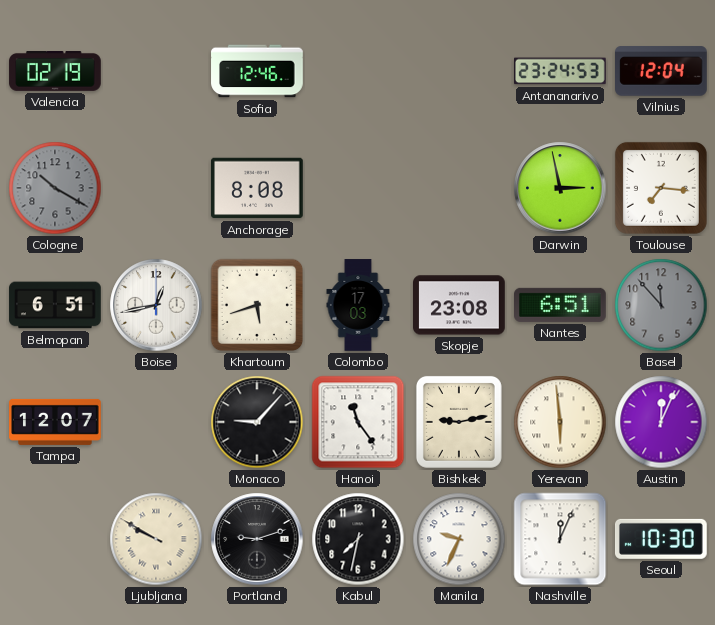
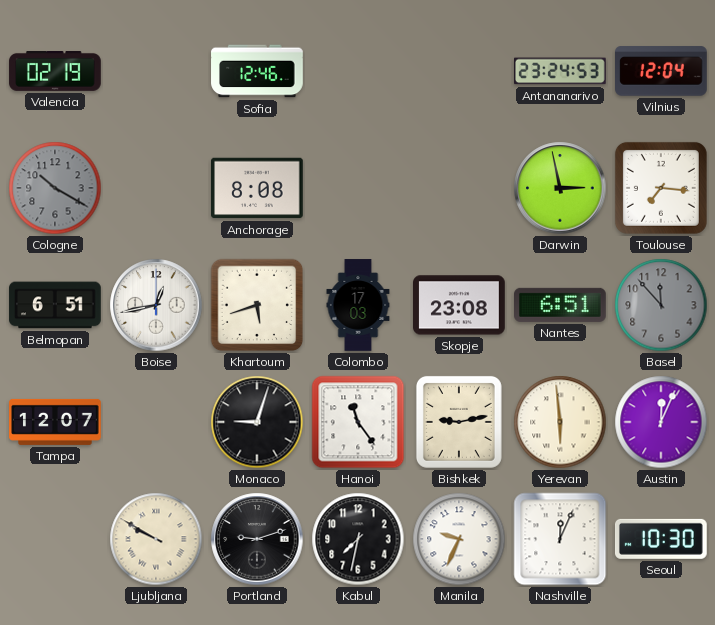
Monaco: 9:07 -> 9:03
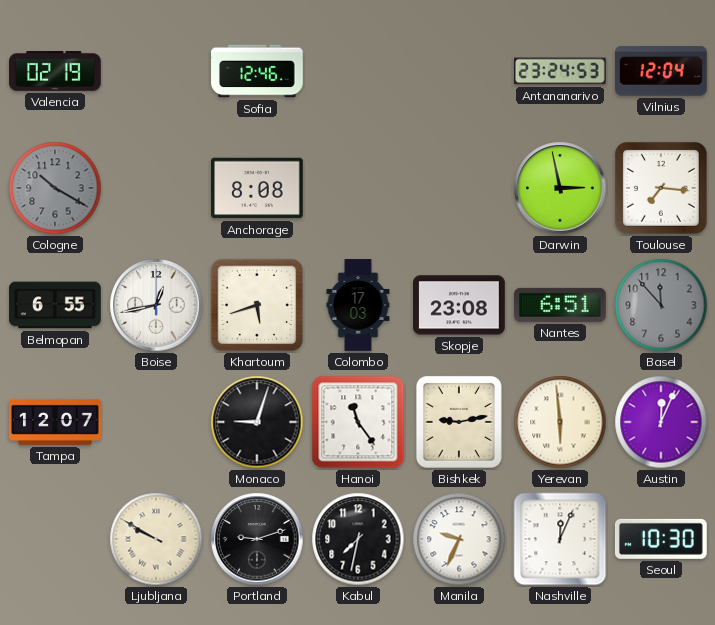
Belmopan: 6:51 -> 6:55
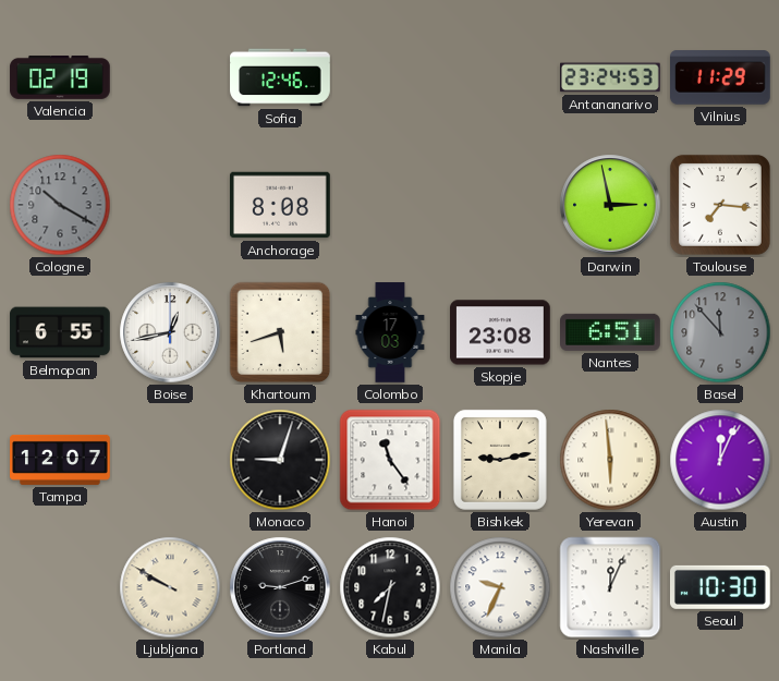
Vilnius: 12:04 -> 11:29
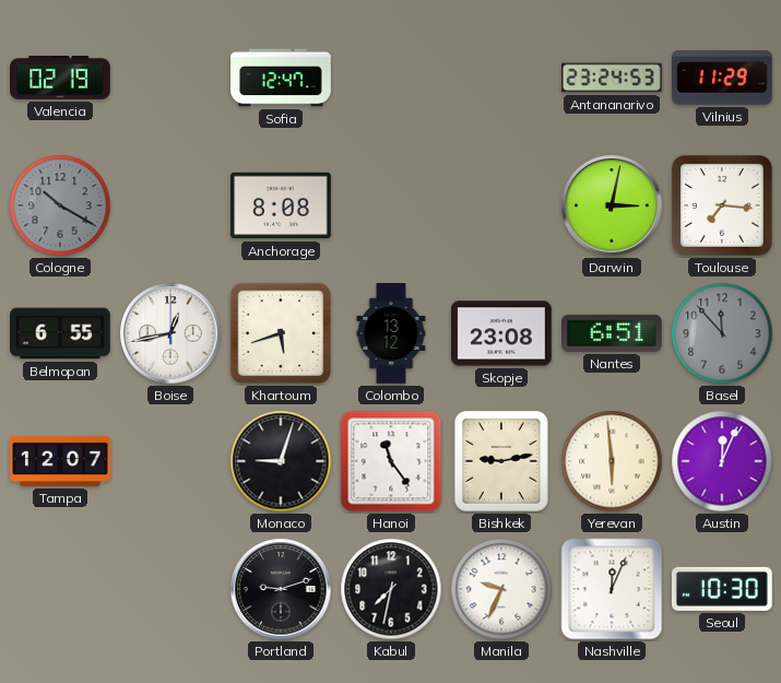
Sofia: 12:46 -> 12:47
Darwin: 2:58 -> 3:02
Colombo: 17:03 -> 13:12
Ljubljana: 9:50 -> none
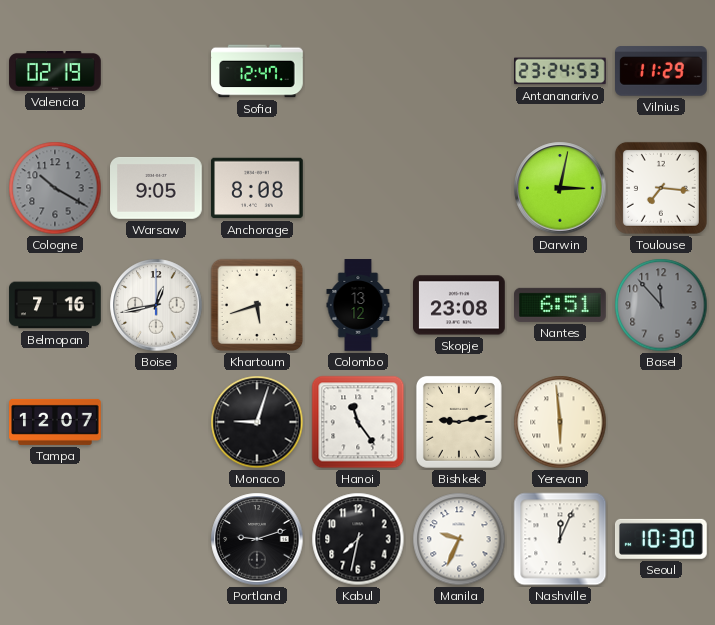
Warsaw: none -> 9:05
Belmopan: 6:55 -> 7:16
Austin: 12:04 -> none
